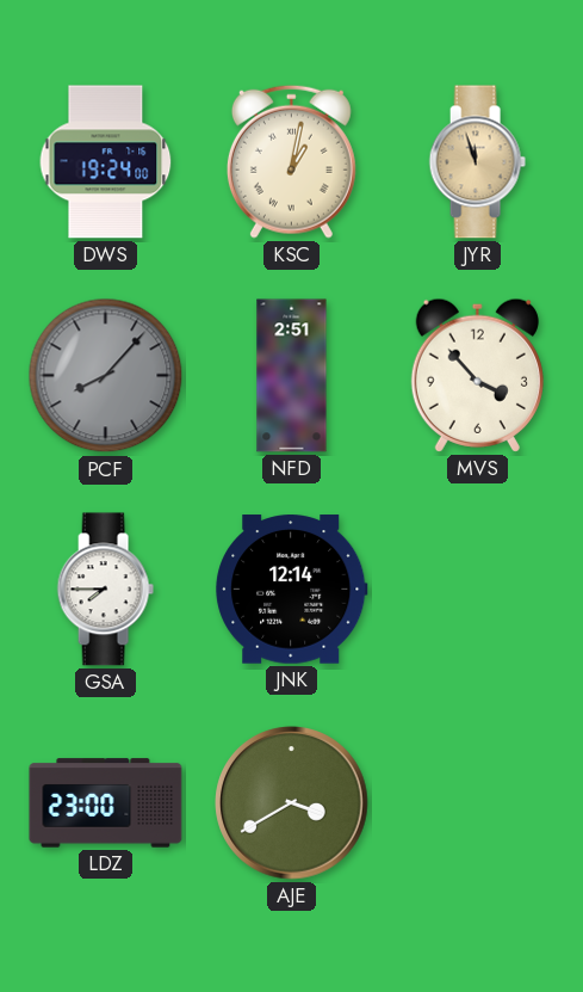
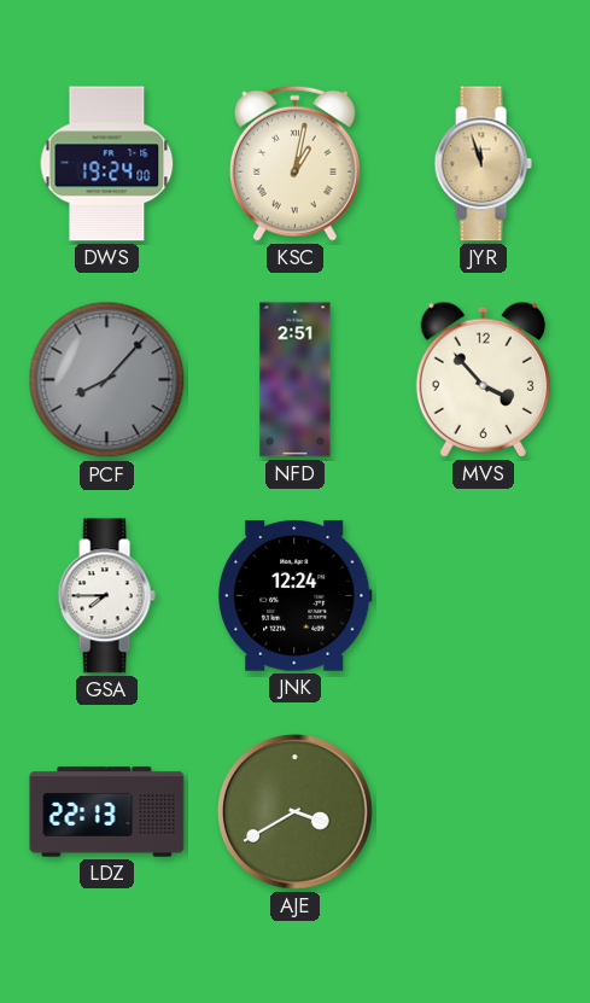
JNK: 12:14 -> 12:24
LDZ: 23:00 -> 22:13
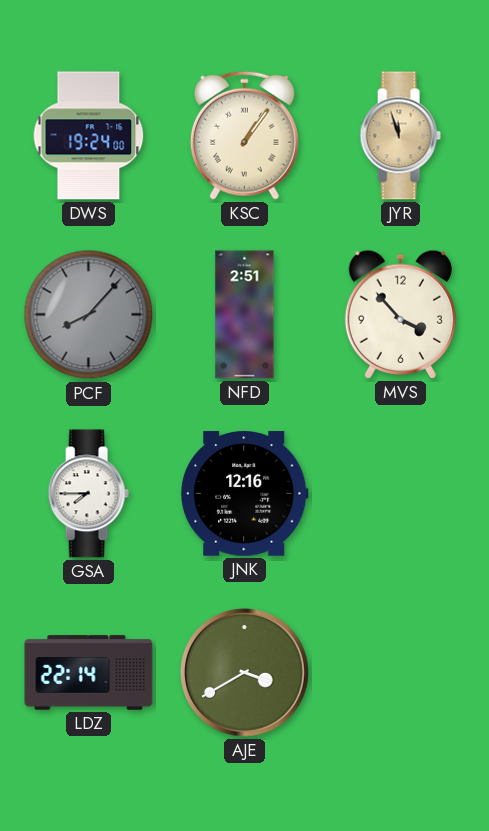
KSC: 1:02 -> 1:06
JNK: 12:24 -> 12:16
LDZ: 22:13 -> 22:14
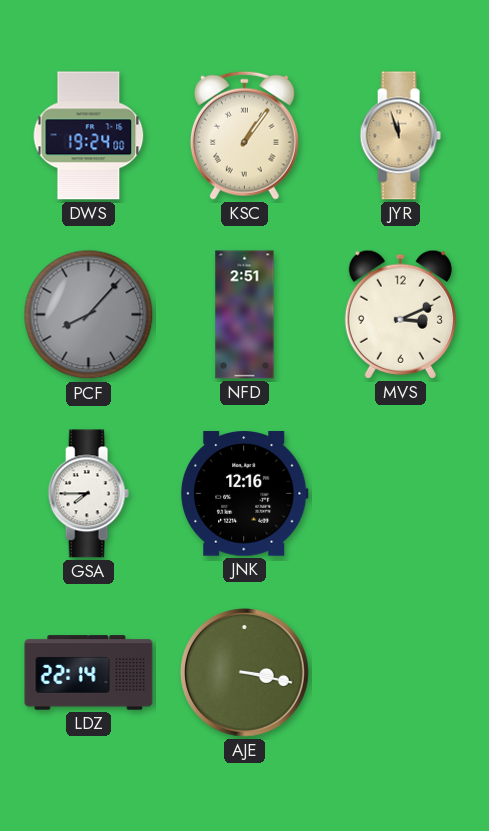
MVS: 3:53 -> 3:11
AJE: 3:40 -> 3:17
